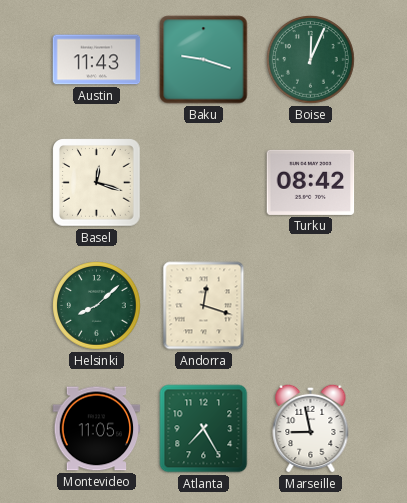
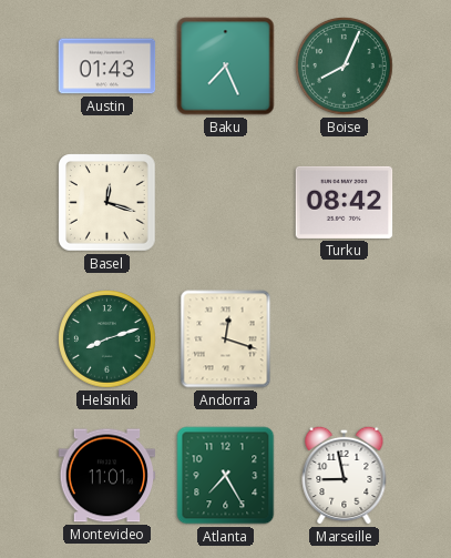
Austin: 11:43 -> 01:43
Baku: 9:18 -> 7:26
Boise: 12:04 -> 8:04
Helsinki: 8:08 -> 8:12
Montevideo: 11:05 -> 11:01
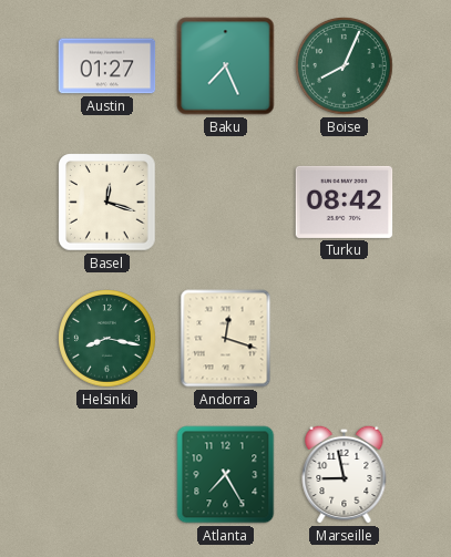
Austin: 01:43 -> 01:27
Helsinki: 8:12 -> 8:17
Montevideo: 11:01 -> none
